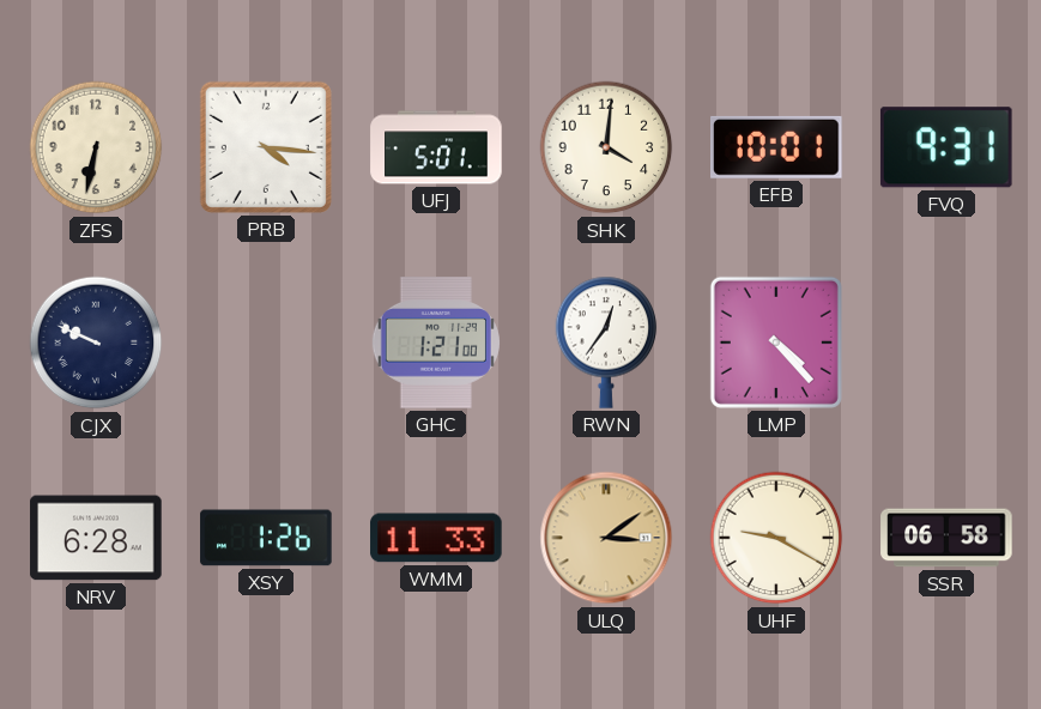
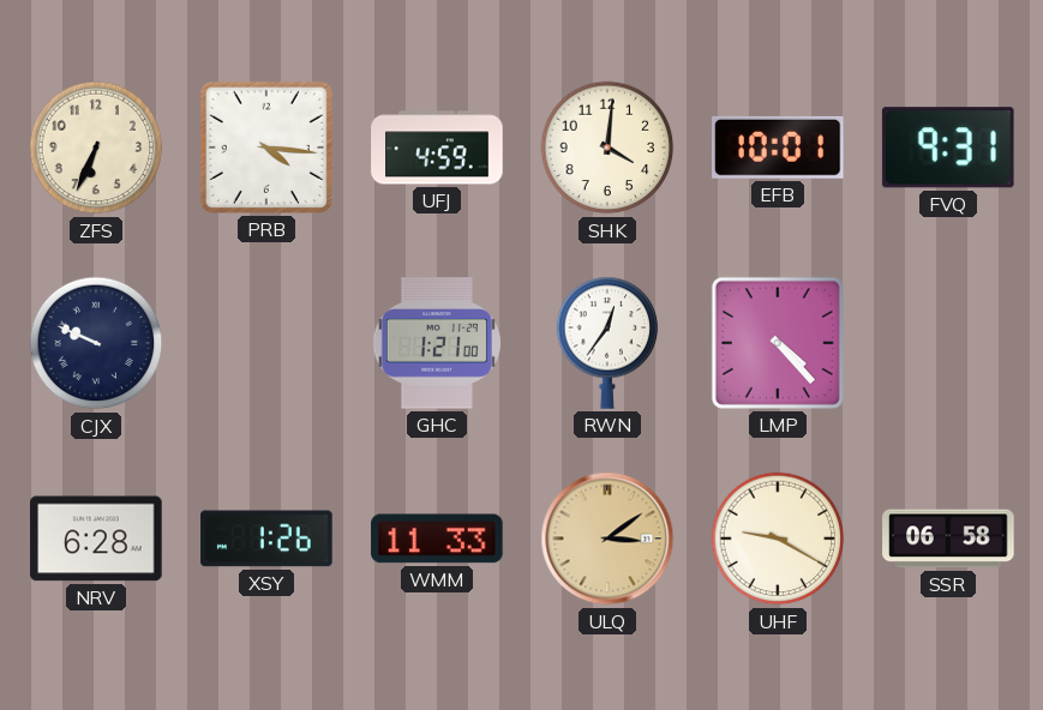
ZFS: 6:32 -> 6:34
UFJ: 5:01 -> 4:59
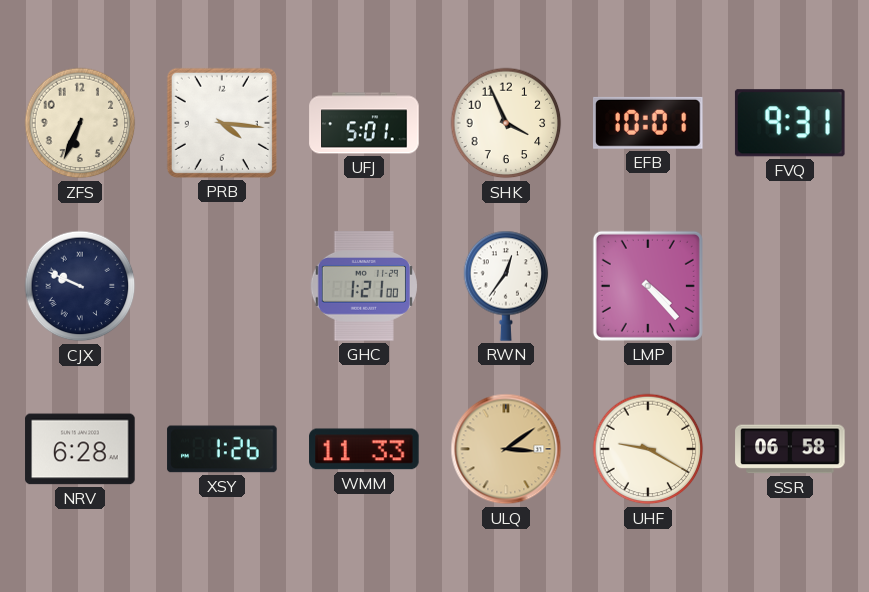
UFJ: 4:59 -> 5:01
SHK: 4:01 -> 3:56
